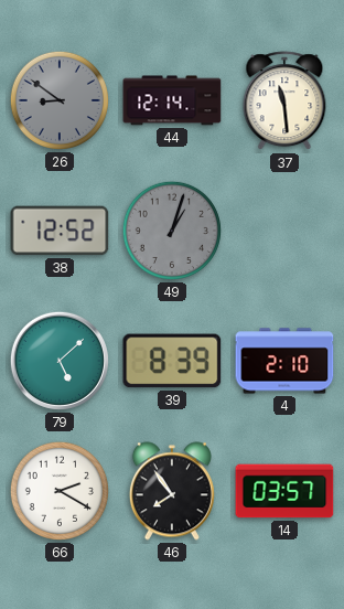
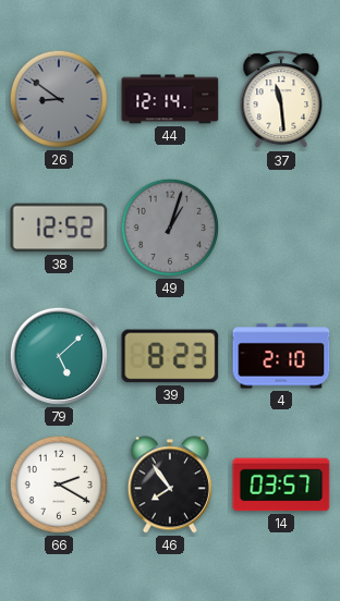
39: 8:39 -> 8:23
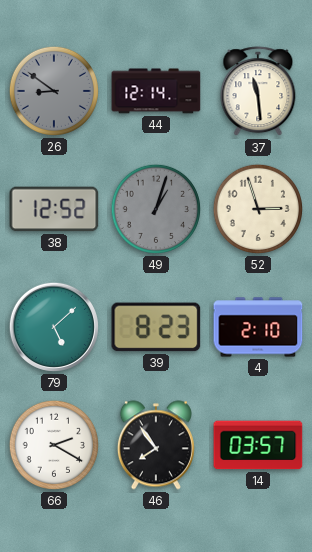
52: none -> 2:57
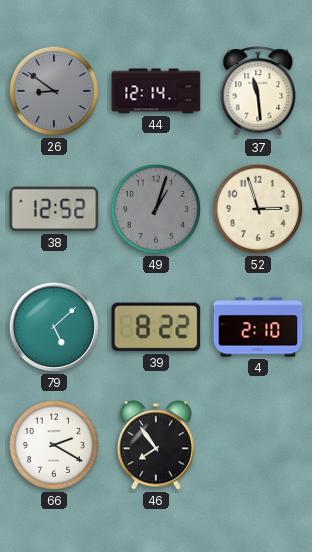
39: 8:23 -> 8:22
14: 03:57 -> none
